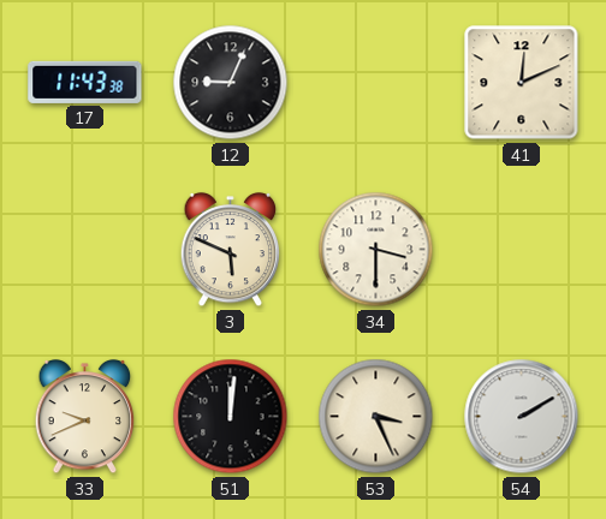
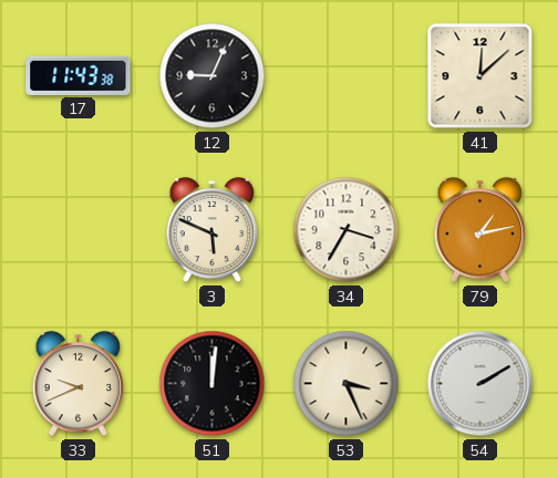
41: 12:11 -> 12:08
34: 3:30 -> 3:35
79: none -> 1:13
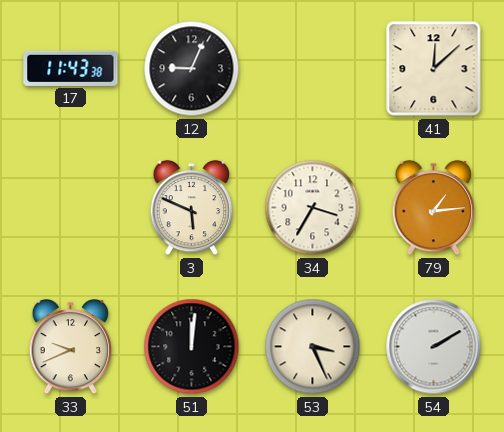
79: 1:13 -> 1:14
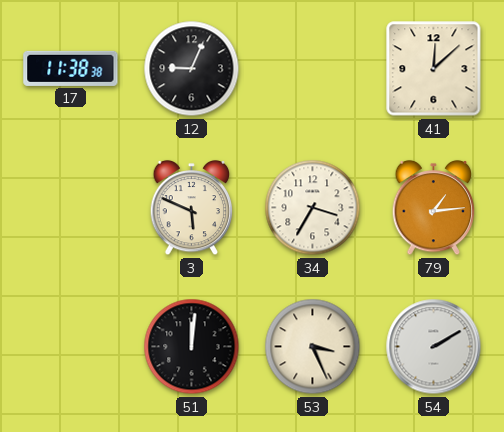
17: 11:43 -> 11:38
33: 9:41 -> none
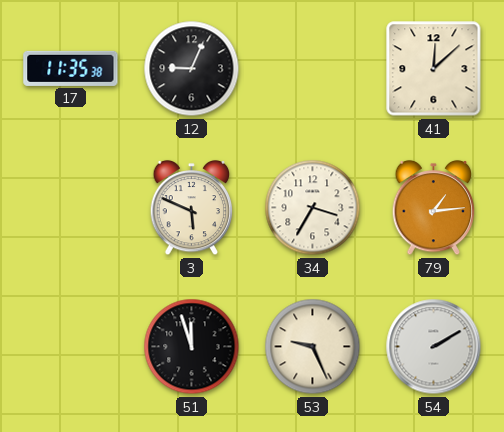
17: 11:38 -> 11:35
51: 12:01 -> 11:57
53: 3:26 -> 9:26
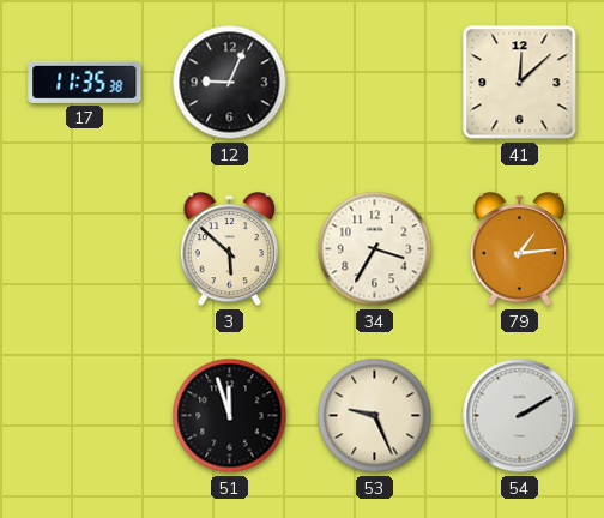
3: 5:49 -> 5:52
